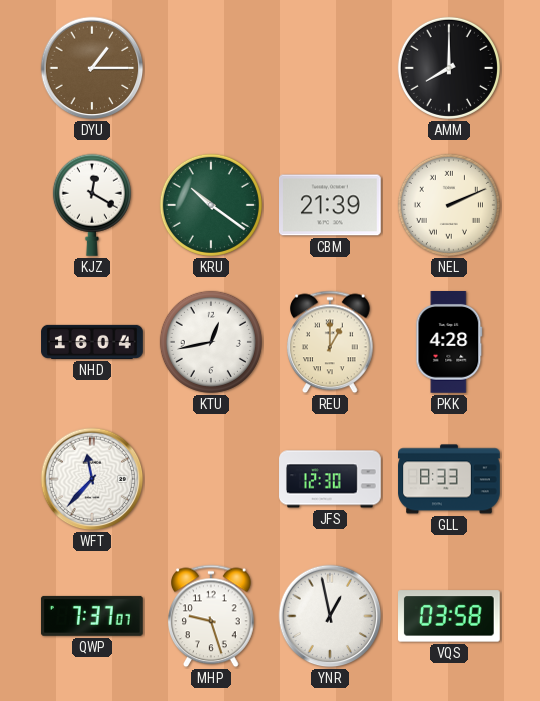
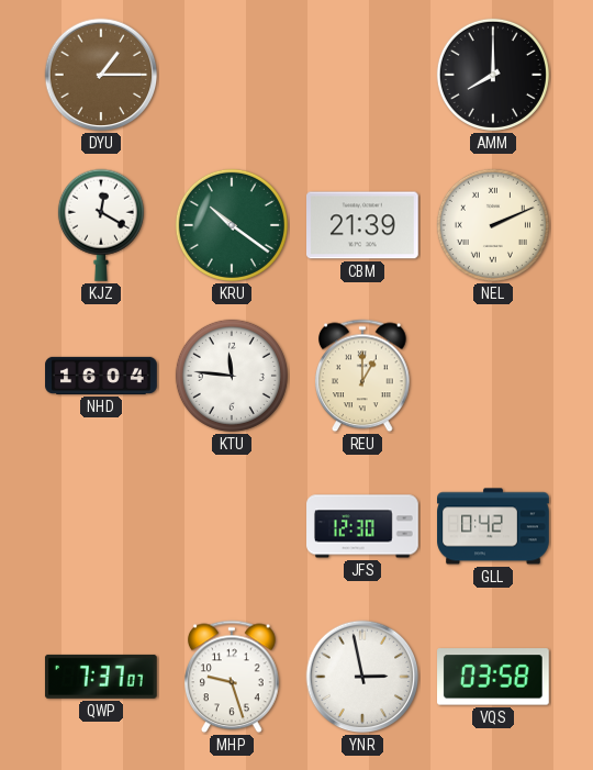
KTU: 12:43 -> 11:46
PKK: 4:28 -> none
WFT: 11:37 -> none
GLL: 8:33 -> 0:42
YNR: 12:58 -> 2:58
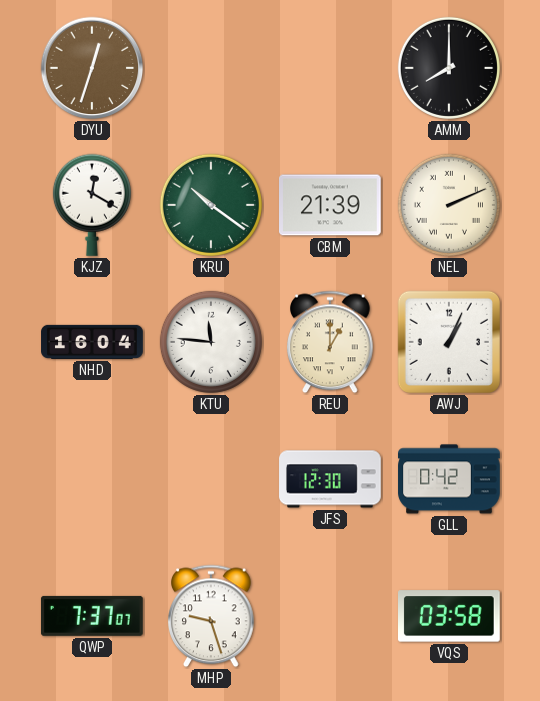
DYU: 1:15 -> 12:33
AWJ: none -> 1:04
YNR: 2:58 -> none
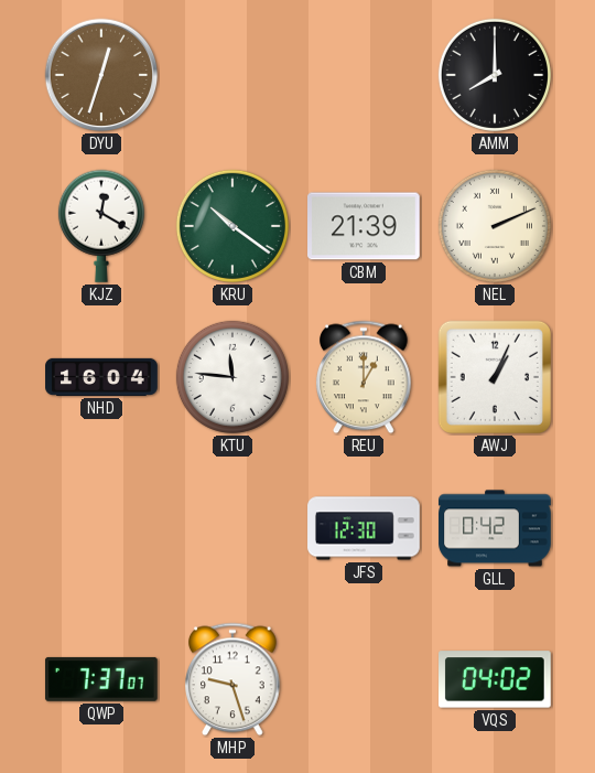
VQS: 03:58 -> 04:02
